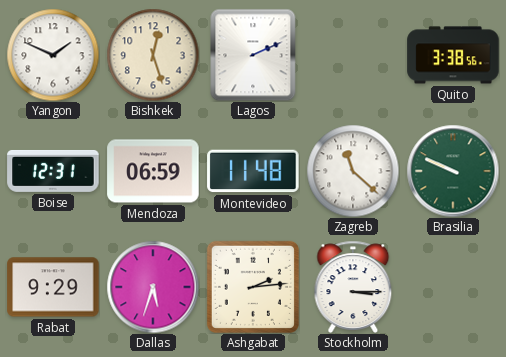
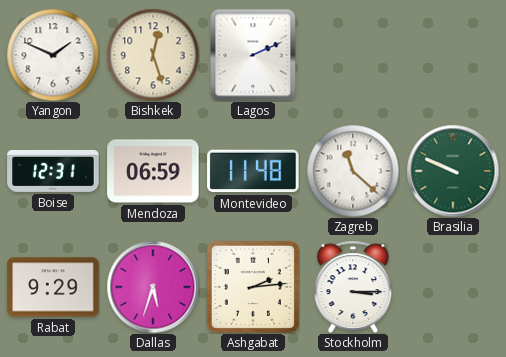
Quito: 3:38 -> none
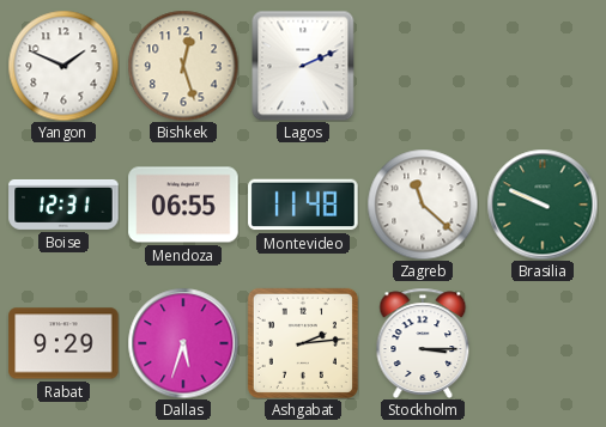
Mendoza: 06:59 -> 06:55
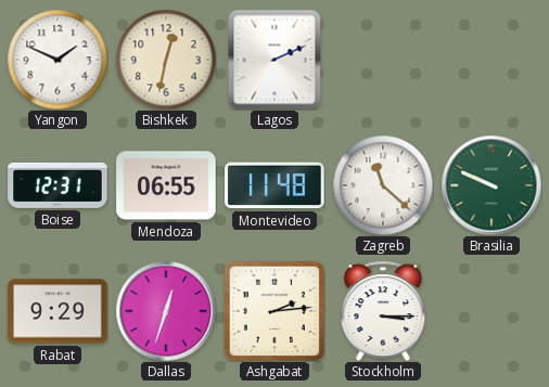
Bishkek: 12:27 -> 12:32
Dallas: 5:33 -> 12:33
